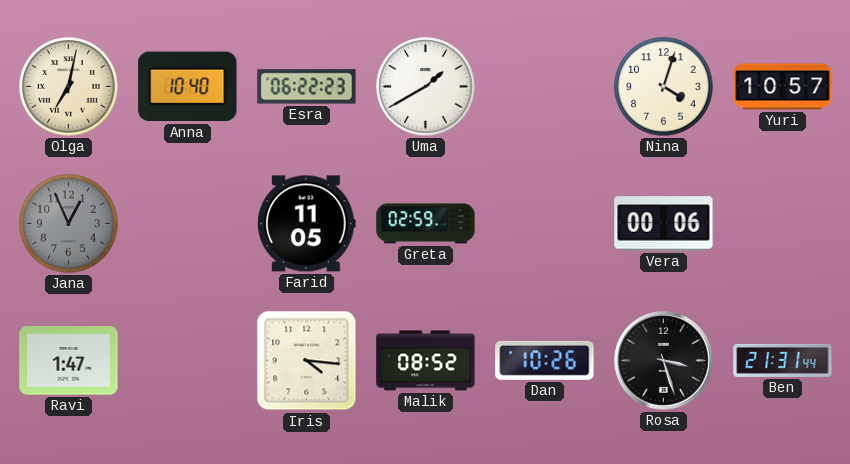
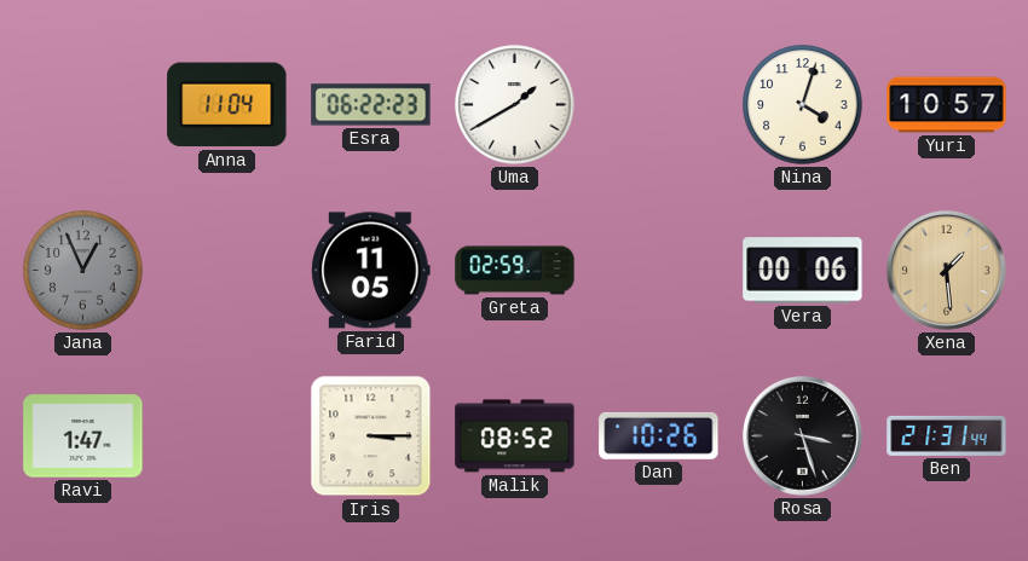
Olga: 7:02 -> none
Anna: 10:40 -> 11:04
Xena: none -> 1:29
Iris: 4:16 -> 3:15
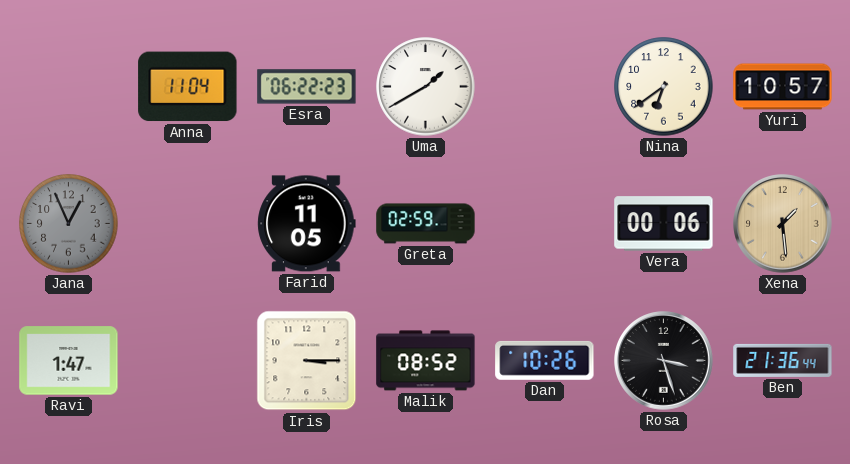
Nina: 4:03 -> 6:39
Ben: 21:31 -> 21:36
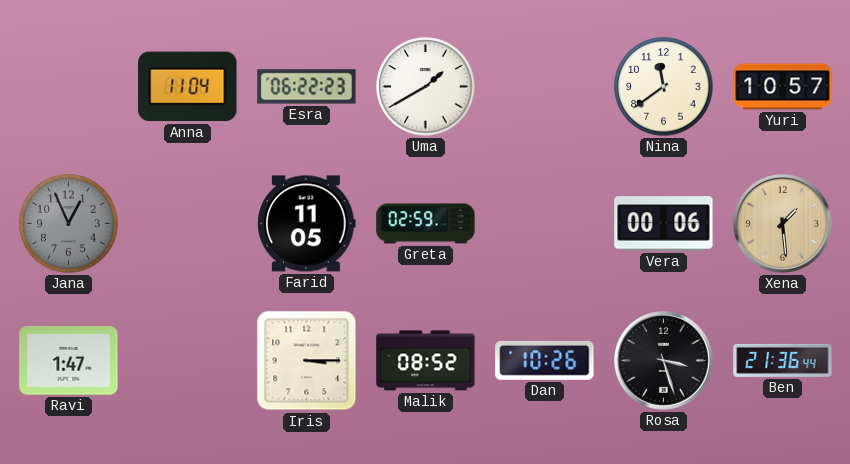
Nina: 6:39 -> 11:39
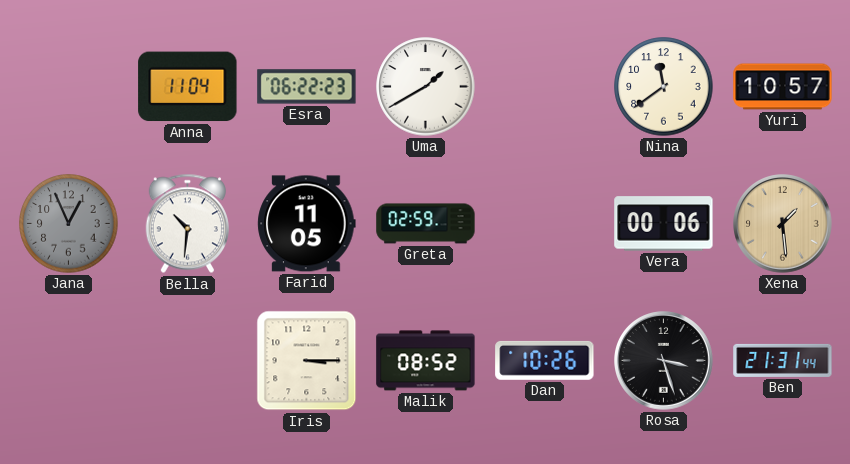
Bella: none -> 10:31
Ravi: 1:47 -> none
Ben: 21:36 -> 21:31
